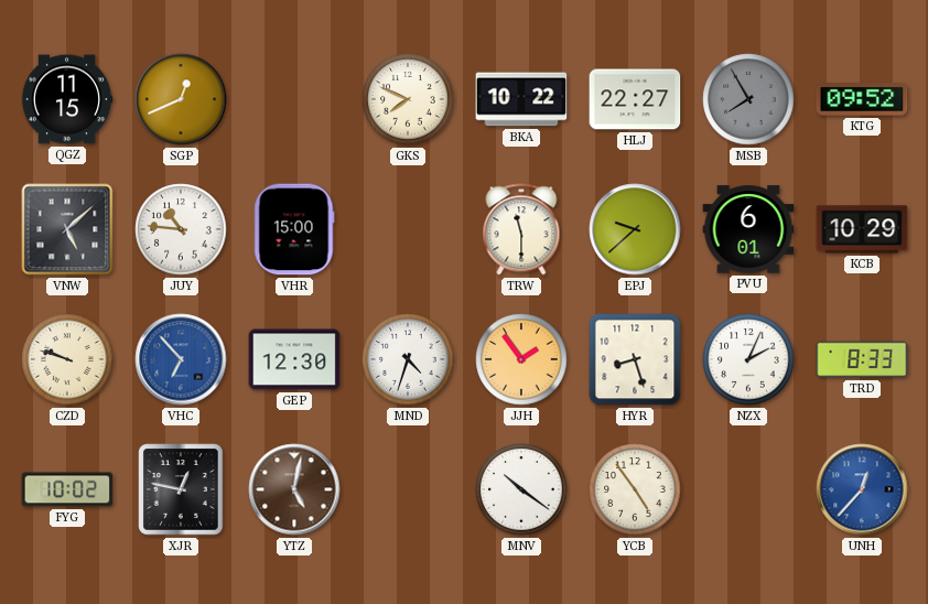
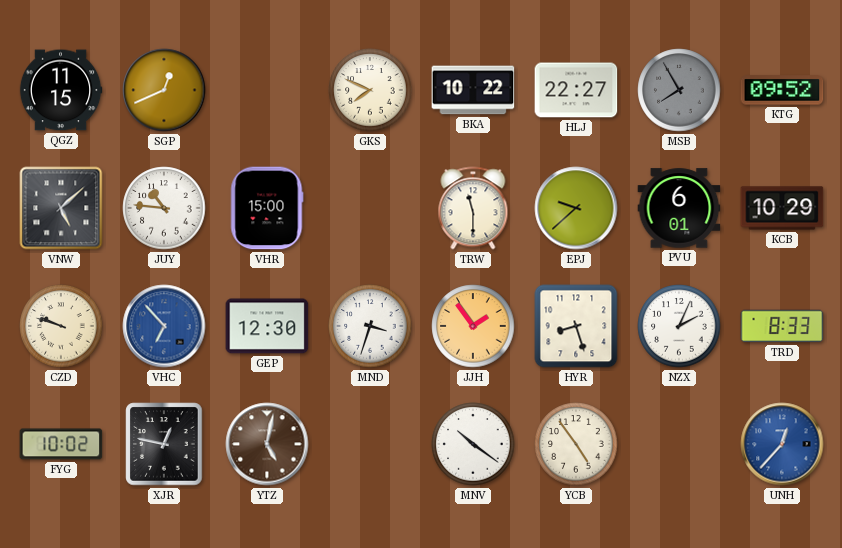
MND: 4:33 -> 3:33
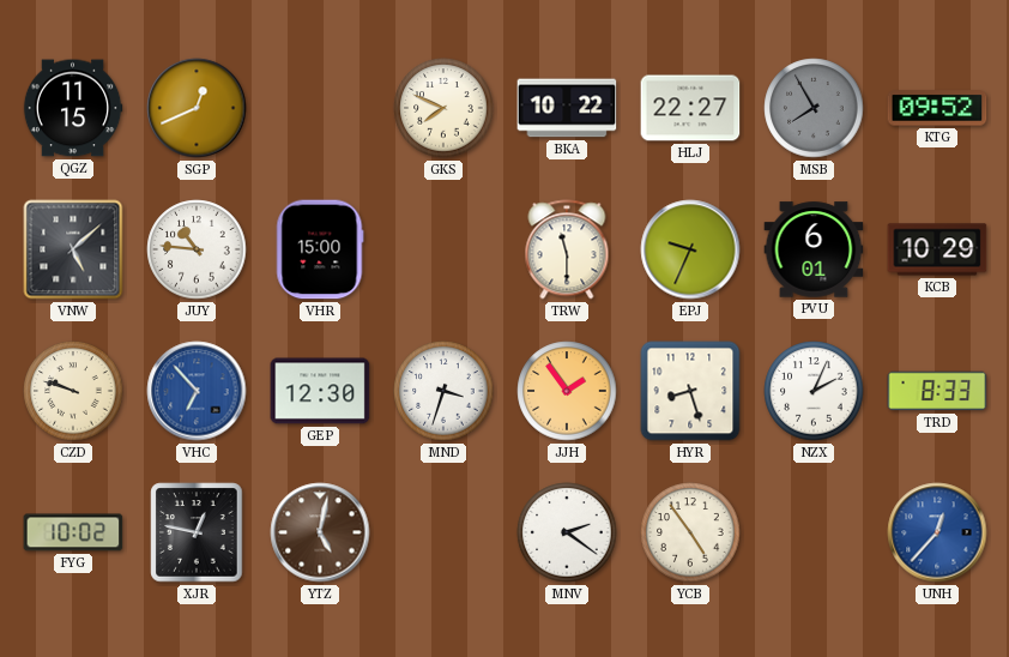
EPJ: 9:38 -> 9:34
MNV: 10:21 -> 2:21
